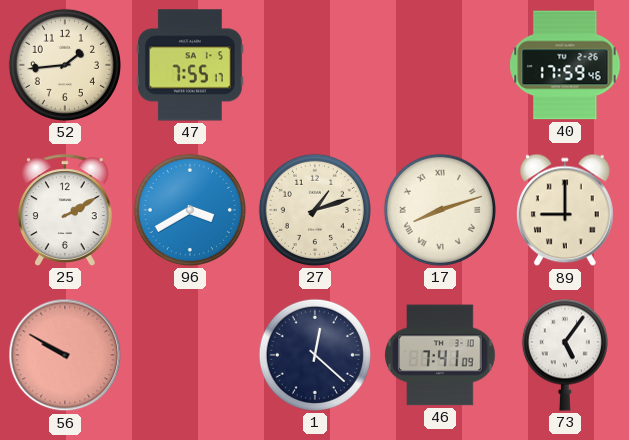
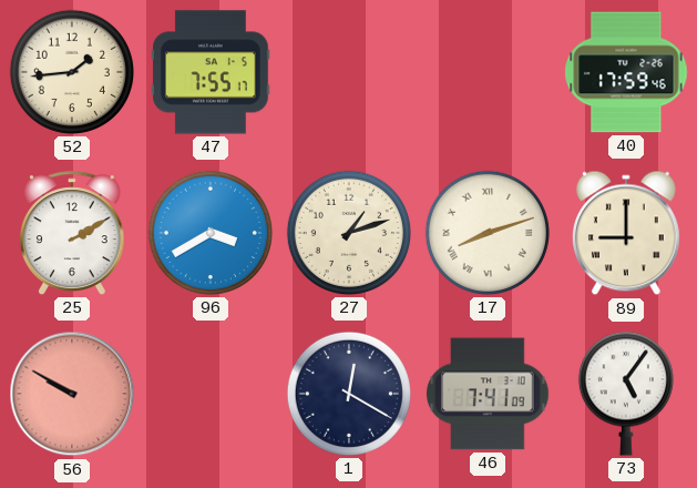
1: 12:22 -> 12:20
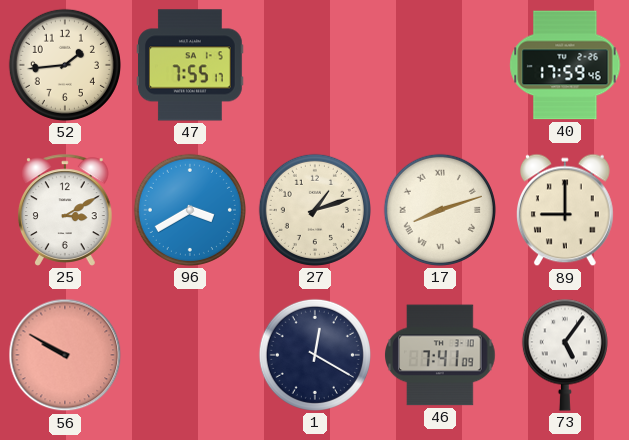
25: 2:10 -> 3:10
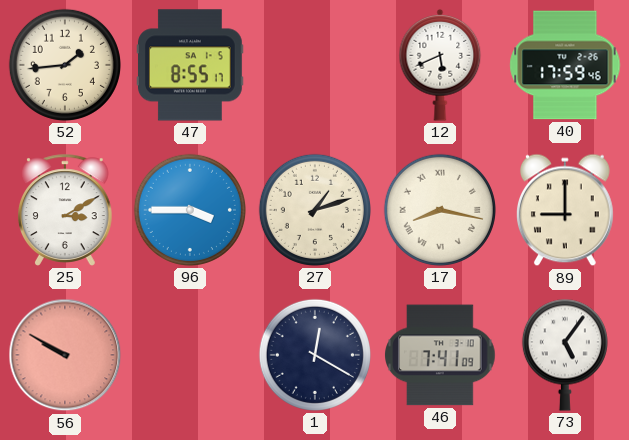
47: 7:55 -> 8:55
12: none -> 5:41
96: 3:40 -> 3:45
17: 8:12 -> 8:17
